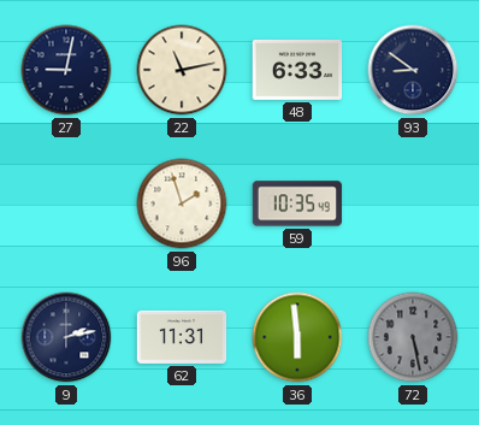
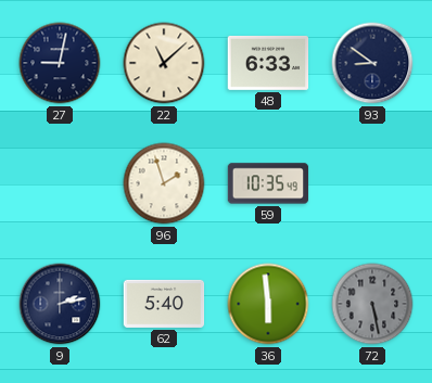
22: 11:13 -> 11:08
62: 11:31 -> 5:40
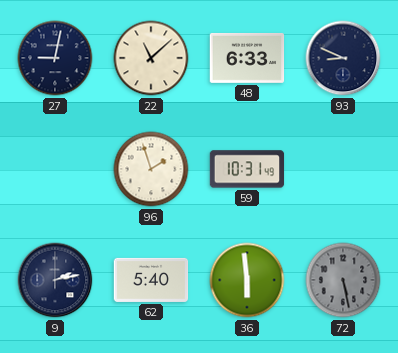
93: 8:51 -> 8:49
59: 10:35 -> 10:31
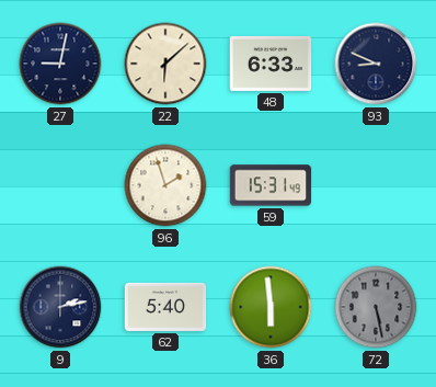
22: 11:08 -> 6:08
59: 10:31 -> 15:31
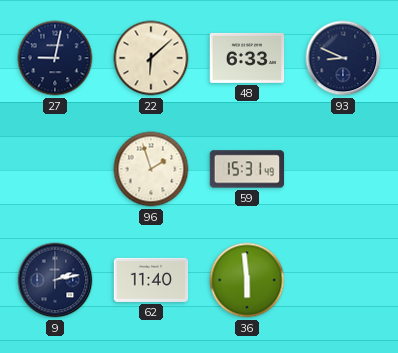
62: 5:40 -> 11:40
72: 5:28 -> none
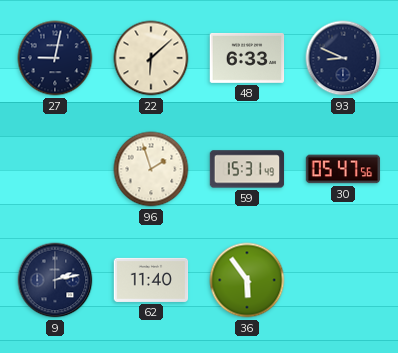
30: none -> 05:47
36: 5:59 -> 5:54
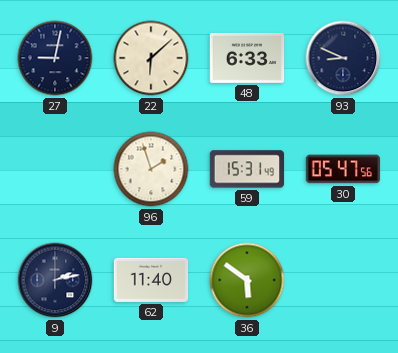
36: 5:54 -> 5:51
